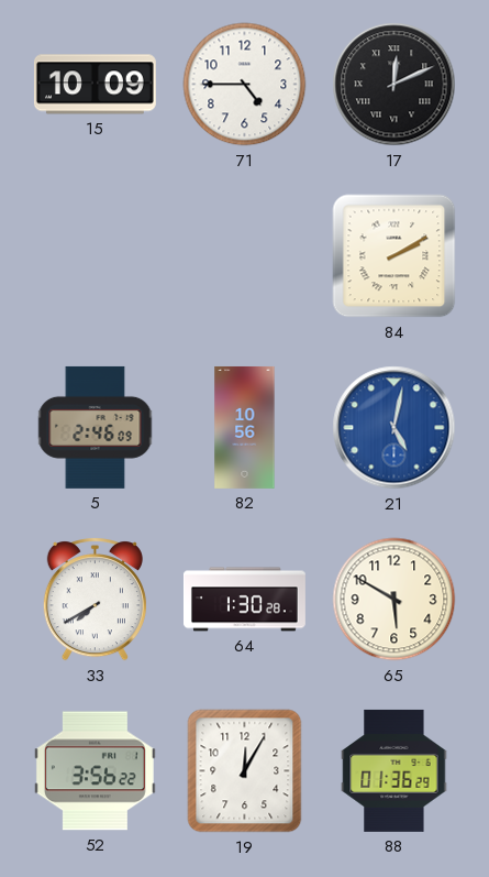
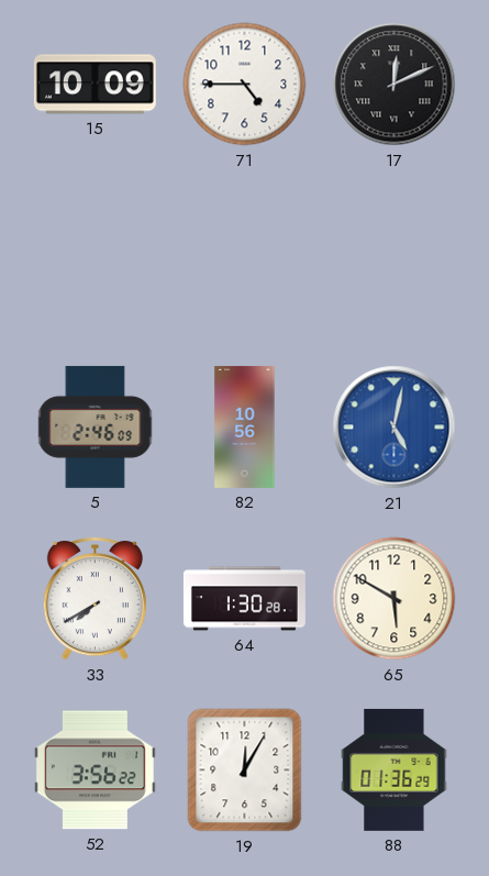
84: 2:10 -> none
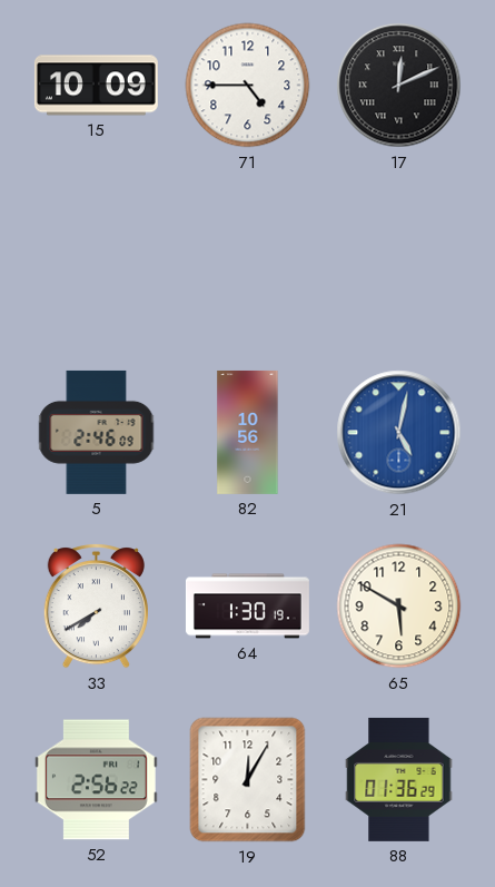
64: 1:30:28 -> 1:30:19
52: 3:56 -> 2:56
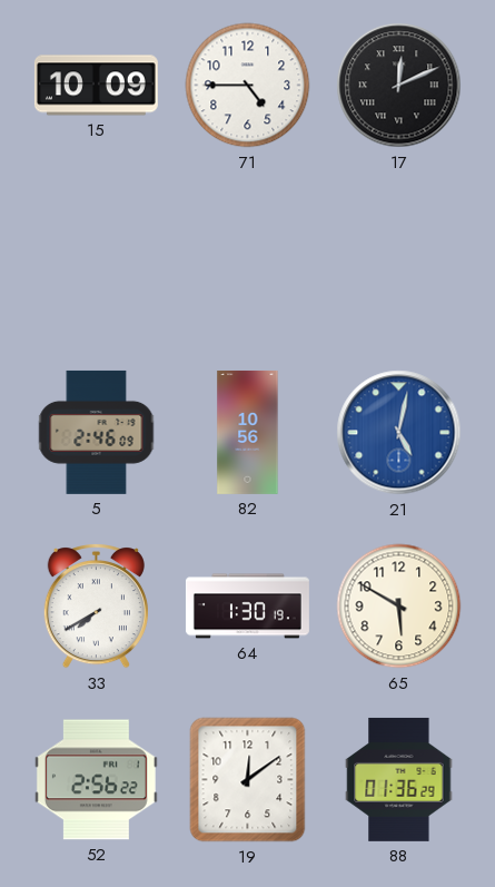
19: 12:05 -> 12:09
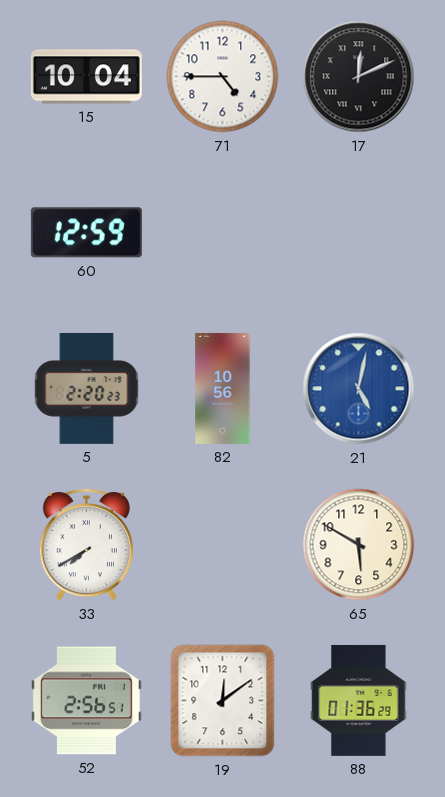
15: 10:09 -> 10:04
60: none -> 12:59
5: 2:46 -> 2:20
64: 1:30 -> none
52: 2:56:22 -> 2:56:51
